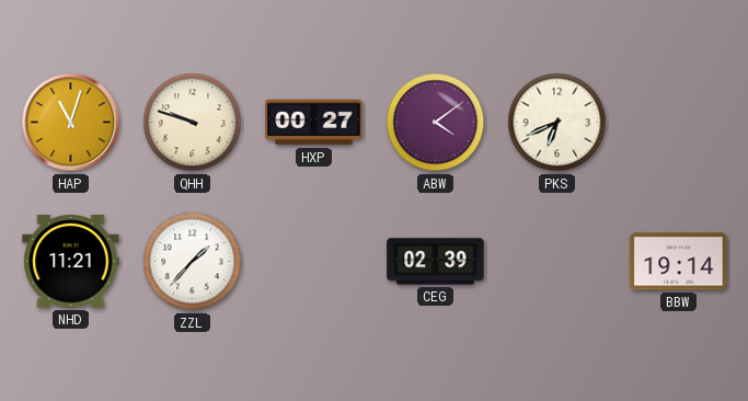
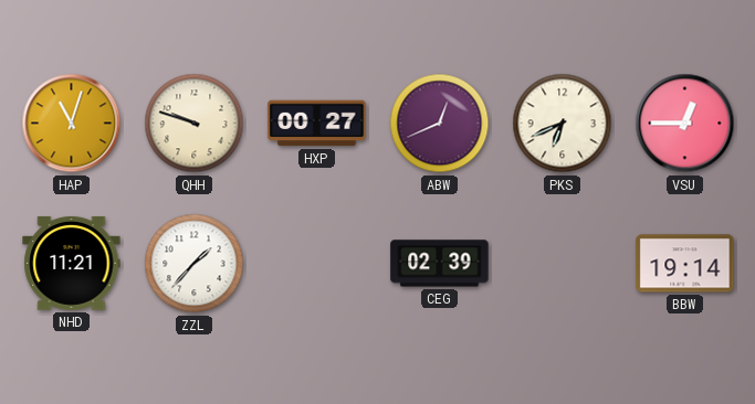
ABW: 4:09 -> 12:41
VSU: none -> 12:45
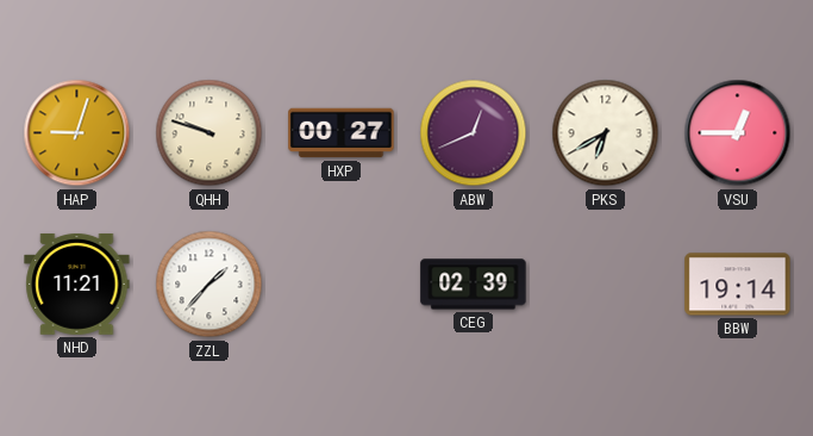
HAP: 11:03 -> 9:03
PKS: 6:41 -> 6:40
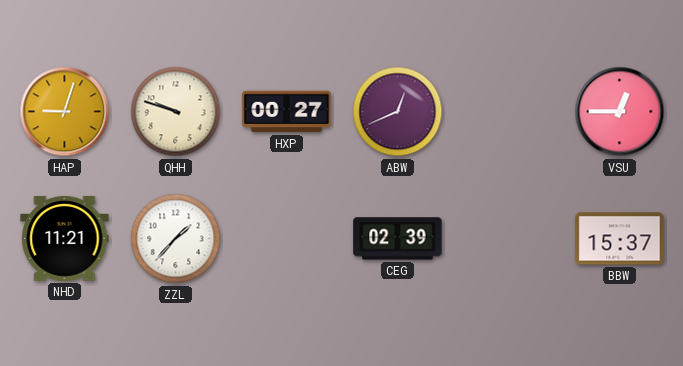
PKS: 6:40 -> none
BBW: 19:14 -> 15:37
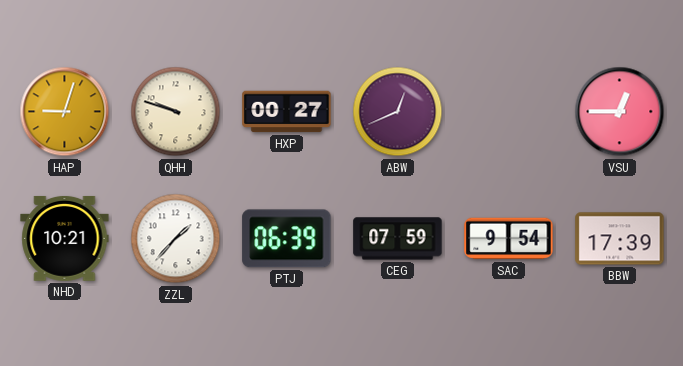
NHD: 11:21 -> 10:21
PTJ: none -> 06:39
CEG: 02:39 -> 07:59
SAC: none -> 9:54
BBW: 15:37 -> 17:39
